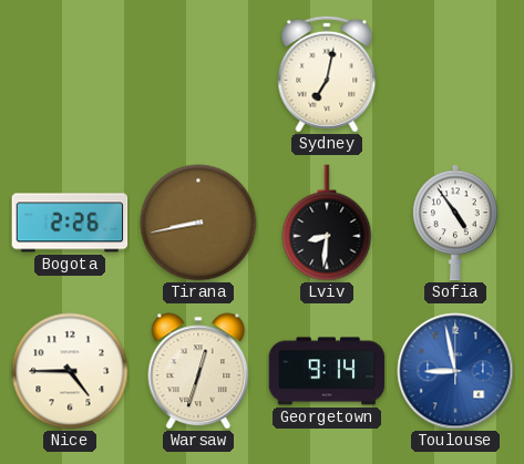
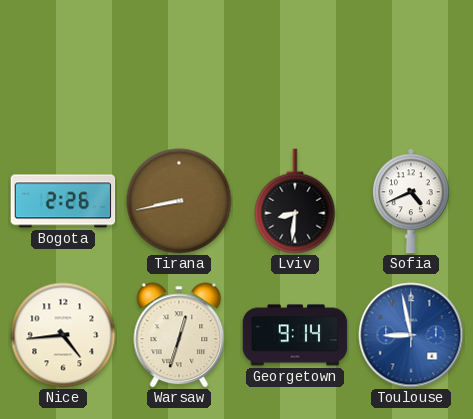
Sydney: 7:02 -> none
Sofia: 4:54 -> 4:41
Nice: 4:45 -> 4:44
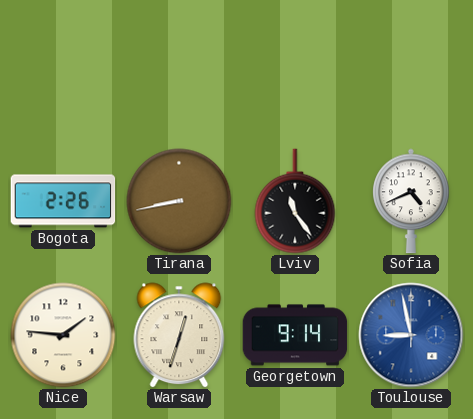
Lviv: 8:31 -> 11:24
Nice: 4:44 -> 1:46
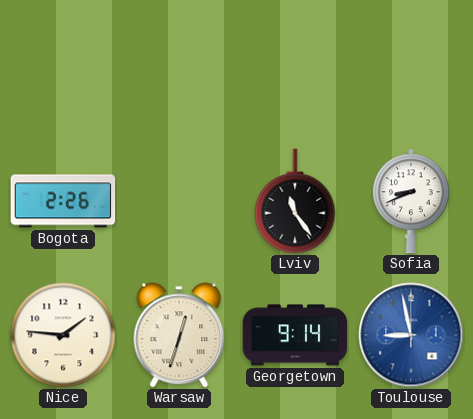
Tirana: 8:43 -> none
Sofia: 4:41 -> 8:41
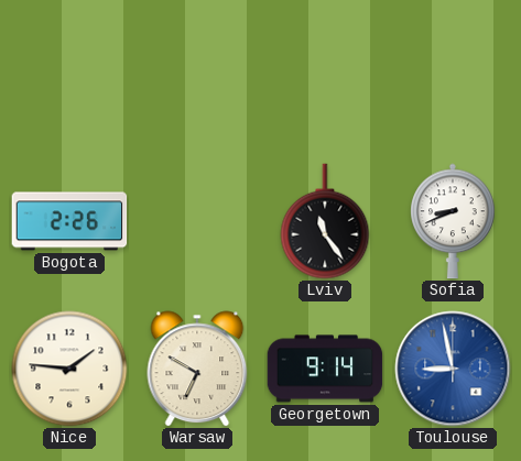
Warsaw: 12:33 -> 6:50
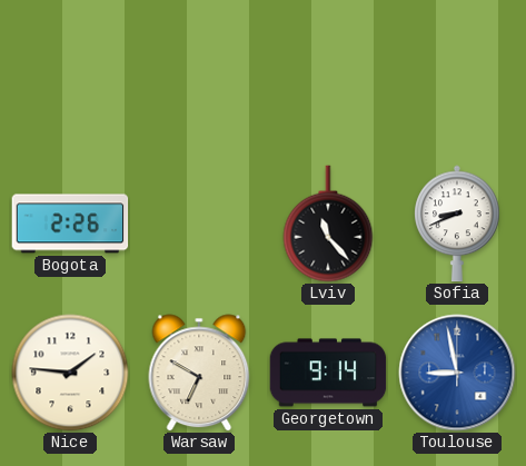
Lviv: 11:24 -> 11:23
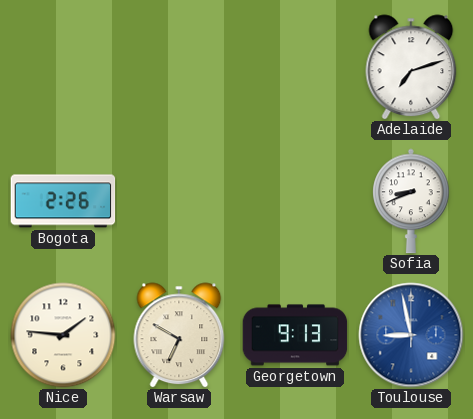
Adelaide: none -> 7:12
Lviv: 11:23 -> none
Georgetown: 9:14 -> 9:13
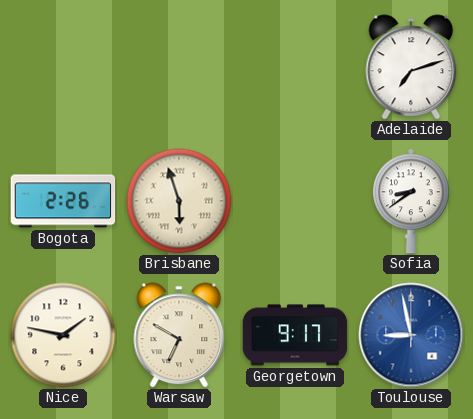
Brisbane: none -> 5:57
Sofia: 8:41 -> 8:39
Nice: 1:46 -> 1:47
Georgetown: 9:13 -> 9:17
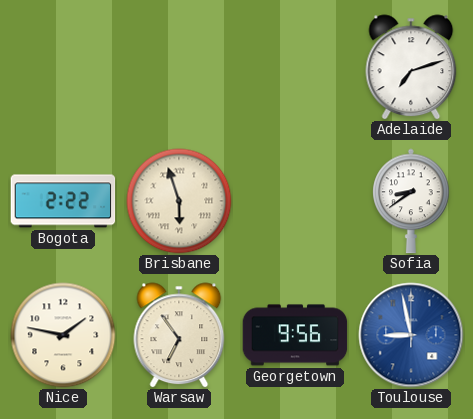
Bogota: 2:26 -> 2:22
Warsaw: 6:50 -> 6:54
Georgetown: 9:17 -> 9:56
